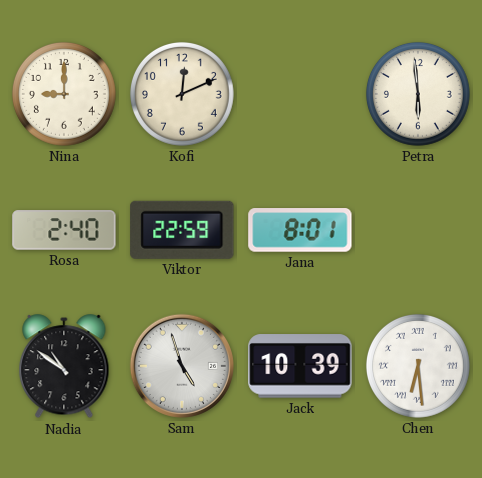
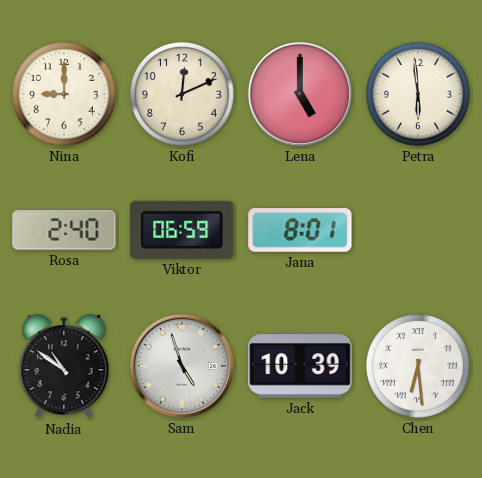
Lena: none -> 5:00
Viktor: 22:59 -> 06:59
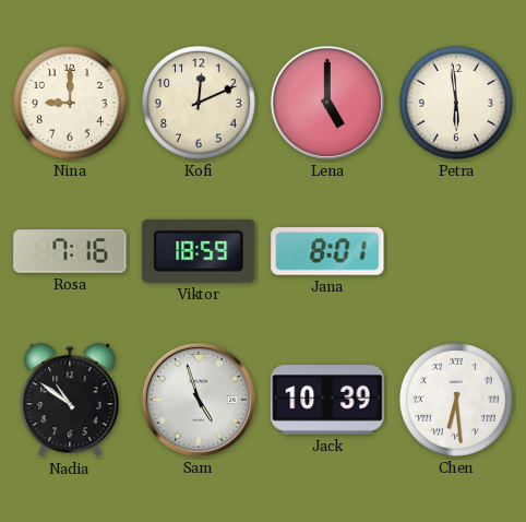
Rosa: 2:40 -> 7:16
Viktor: 06:59 -> 18:59
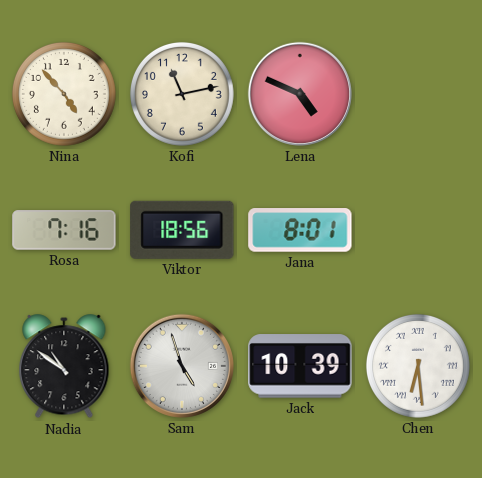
Nina: 9:00 -> 4:53
Kofi: 12:11 -> 11:13
Lena: 5:00 -> 4:49
Petra: 5:59 -> none
Viktor: 18:59 -> 18:56
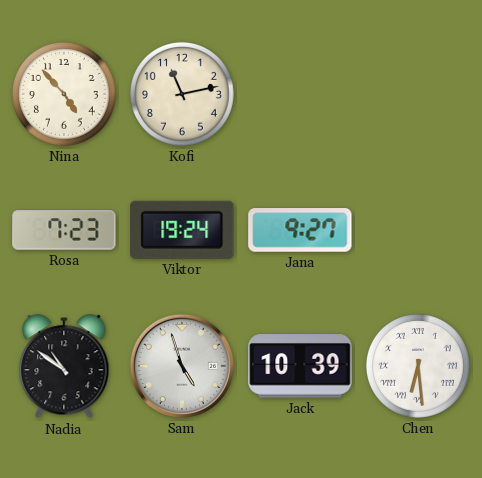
Lena: 4:49 -> none
Rosa: 7:16 -> 7:23
Viktor: 18:56 -> 19:24
Jana: 8:01 -> 9:27
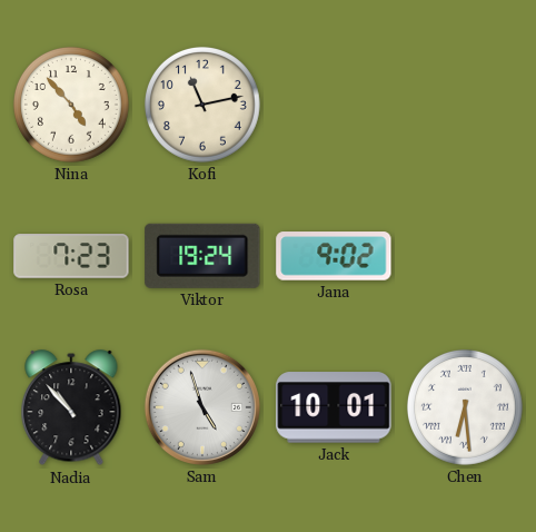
Jana: 9:27 -> 9:02
Nadia: 10:51 -> 10:53
Jack: 10:39 -> 10:01
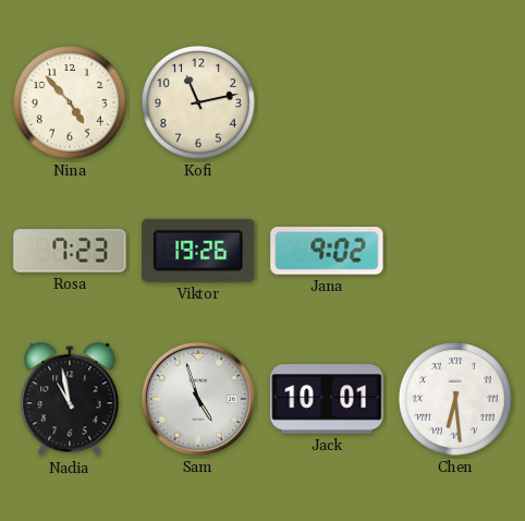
Viktor: 19:24 -> 19:26
Nadia: 10:53 -> 10:58
